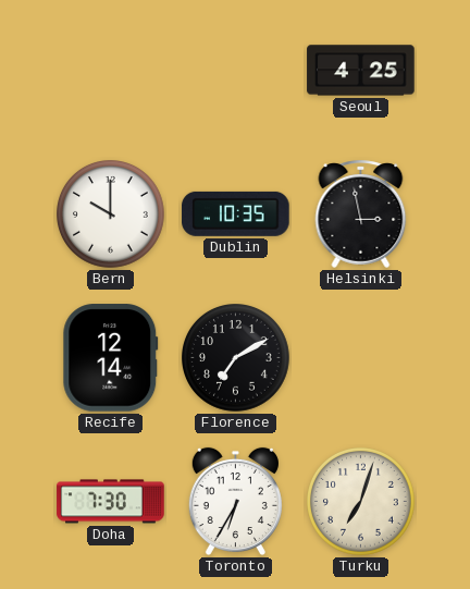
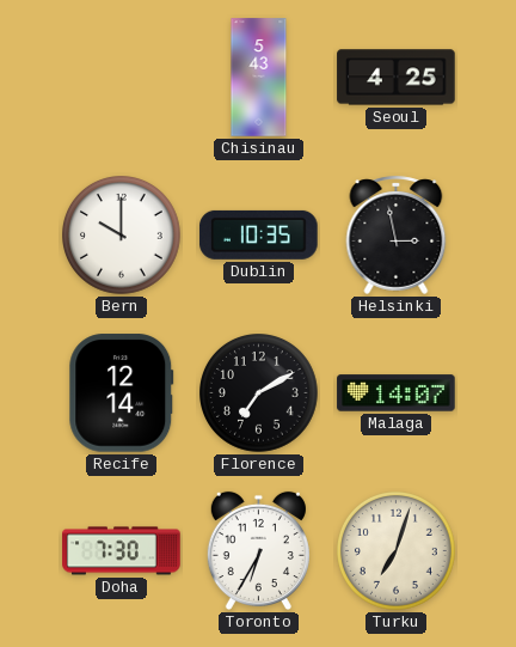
Chisinau: none -> 5:43
Malaga: none -> 14:07
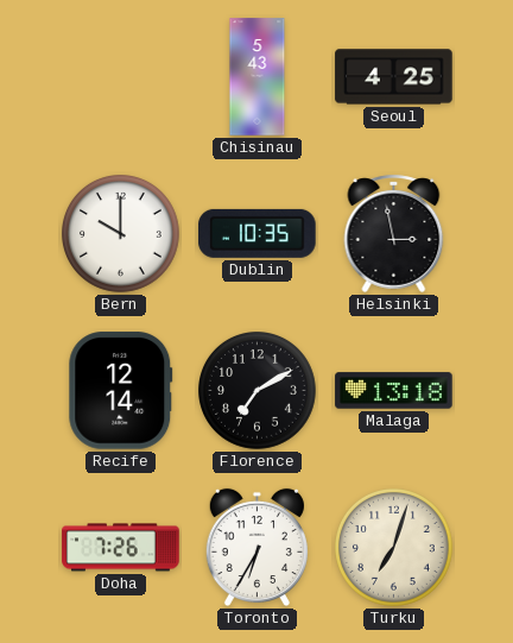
Malaga: 14:07 -> 13:18
Doha: 7:30 -> 7:26
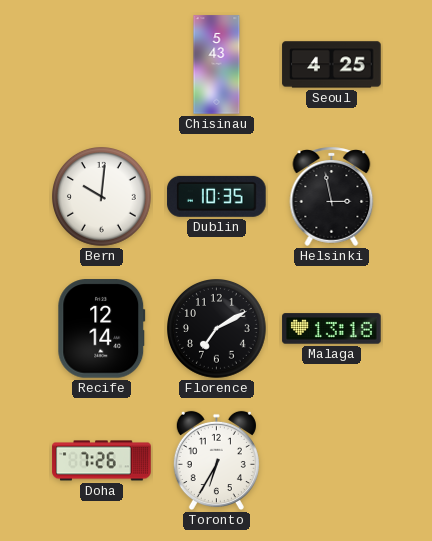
Bern: 10:00 -> 10:01
Turku: 7:03 -> none
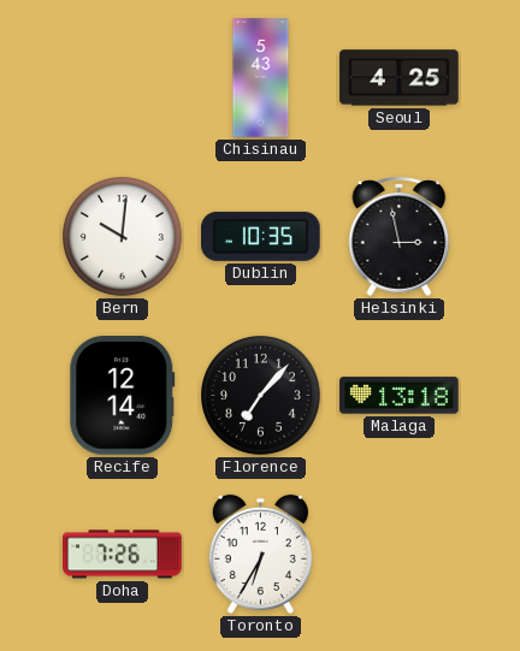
Florence: 7:10 -> 7:07
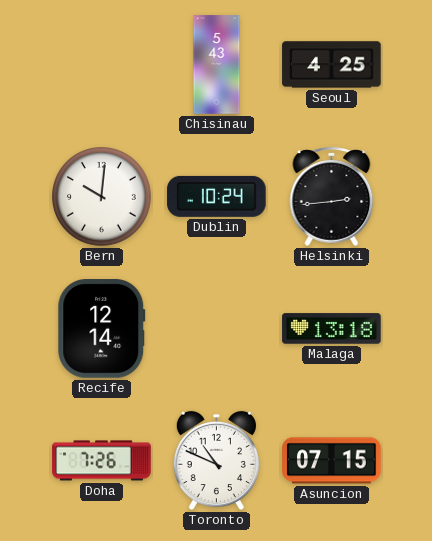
Dublin: 10:35 -> 10:24
Helsinki: 2:58 -> 2:44
Florence: 7:07 -> none
Toronto: 6:35 -> 10:49
Asuncion: none -> 07:15
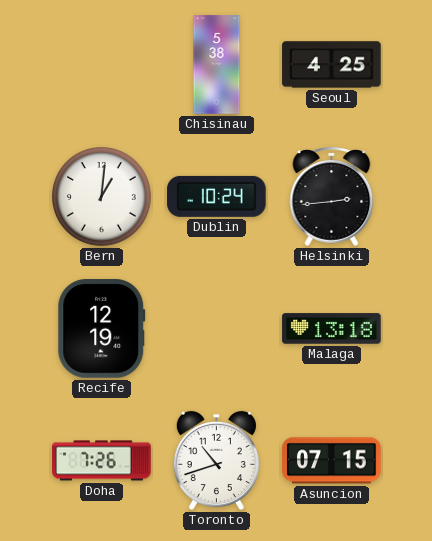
Chisinau: 5:43 -> 5:38
Bern: 10:01 -> 1:01
Recife: 12:14 -> 12:19
Toronto: 10:49 -> 10:42
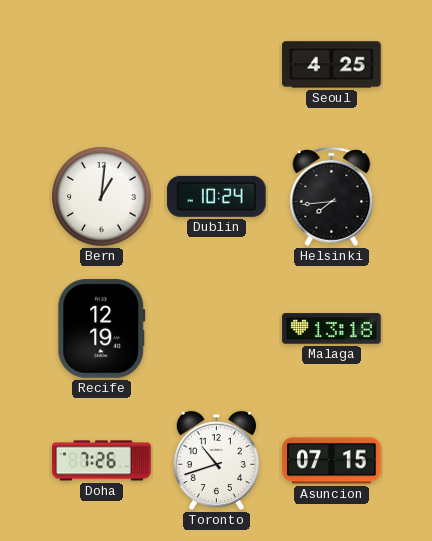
Chisinau: 5:38 -> none
Helsinki: 2:44 -> 7:44
